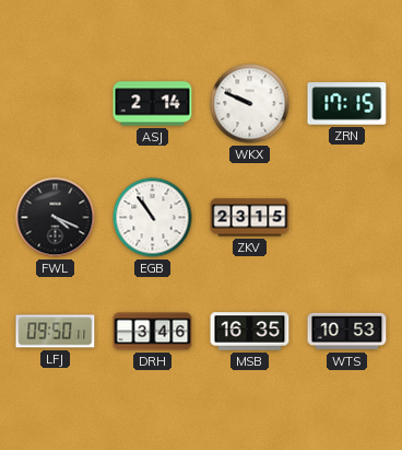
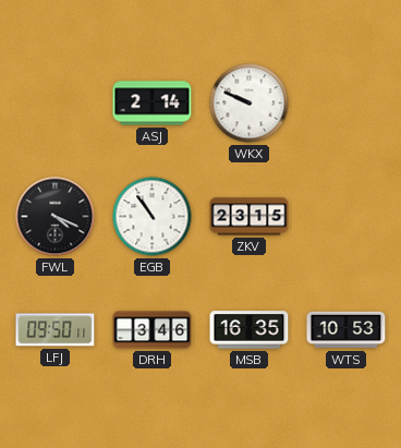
ZRN: 17:15 -> none
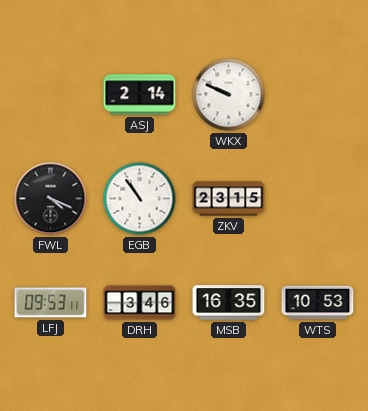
LFJ: 09:50 -> 09:53
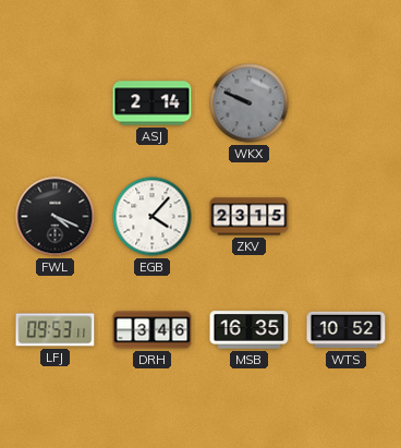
WKX dial: white -> grey
EGB: 10:54 -> 4:07
WTS: 10:53 -> 10:52
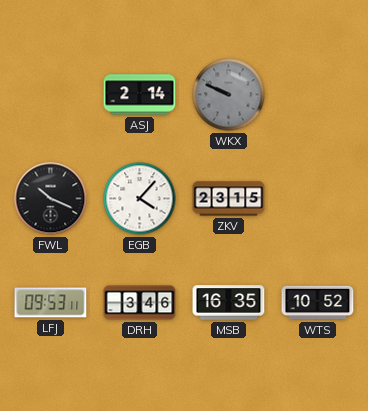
FWL: 4:19 -> 10:19
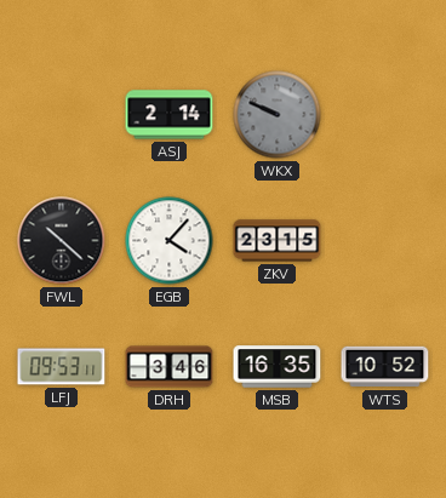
FWL: 10:19 -> 10:22
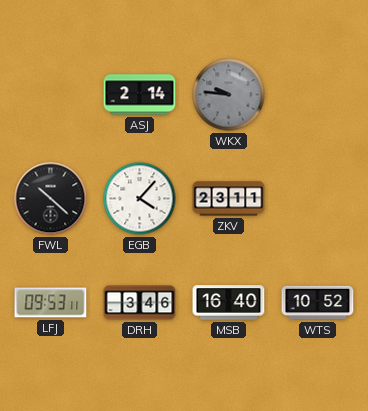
WKX: 9:49 -> 9:46
ZKV: 23:15 -> 23:11
MSB: 16:35 -> 16:40
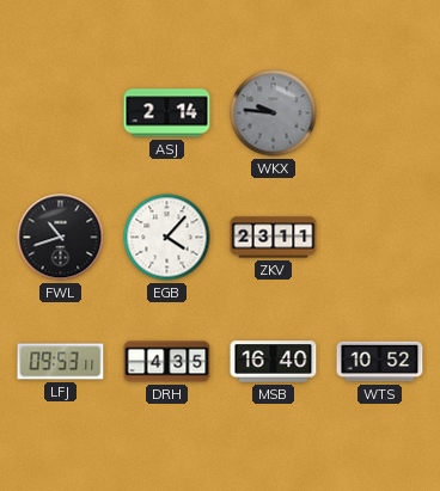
FWL: 10:22 -> 10:42
DRH: 3:46 -> 4:35
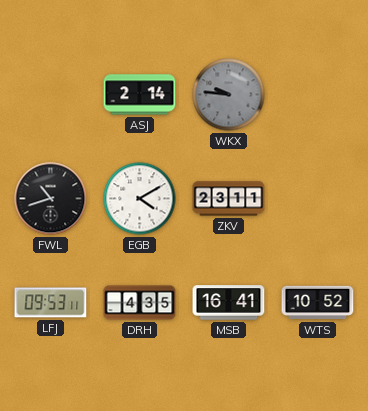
EGB: 4:07 -> 4:10
MSB: 16:40 -> 16:41
